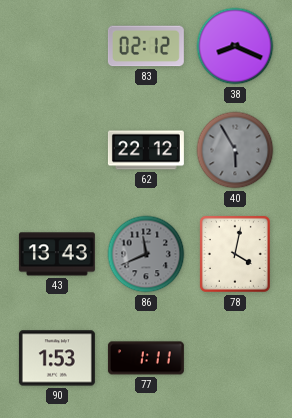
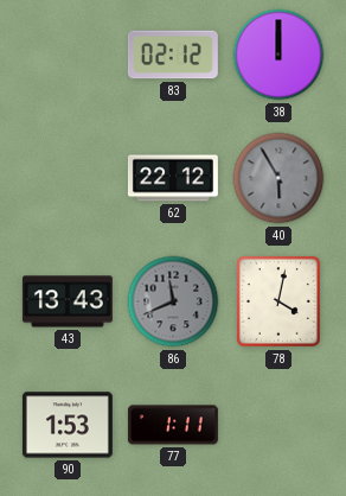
38: 8:19 -> 12:00
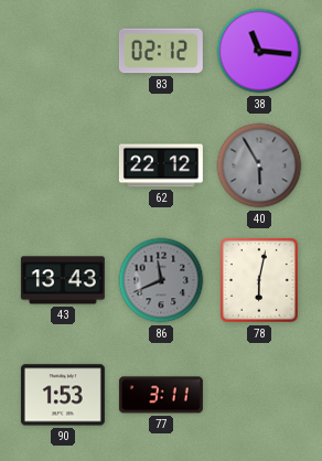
38: 12:00 -> 11:16
78: 4:02 -> 6:02
77: 1:11 -> 3:11
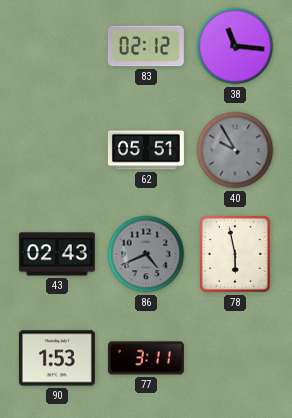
62: 22:12 -> 05:51
40: 5:55 -> 9:55
43: 13:43 -> 02:43
86: 11:41 -> 4:41
78: 6:02 -> 5:58
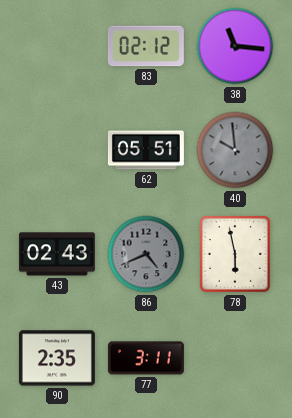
40: 9:55 -> 9:59
90: 1:53 -> 2:35
